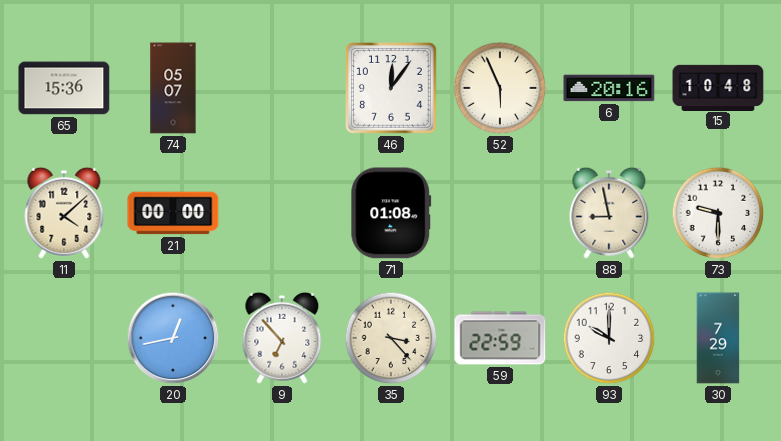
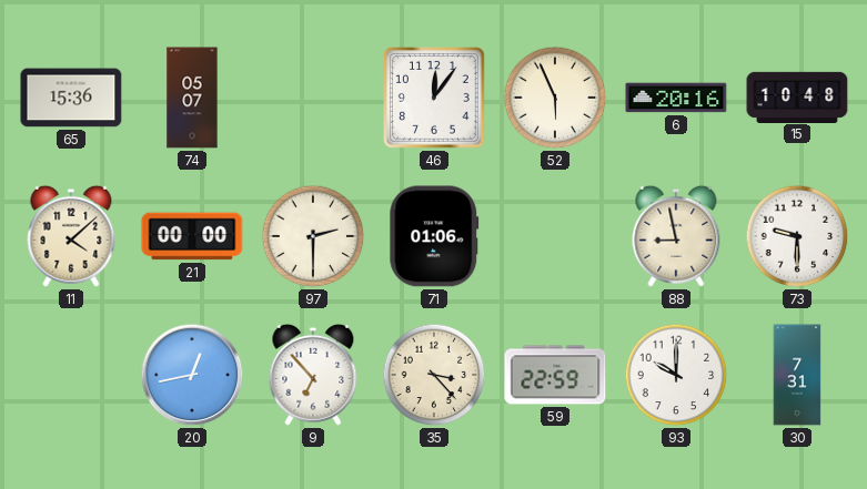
97: none -> 2:30
71: 01:08 -> 01:06
30: 7:29 -> 7:31
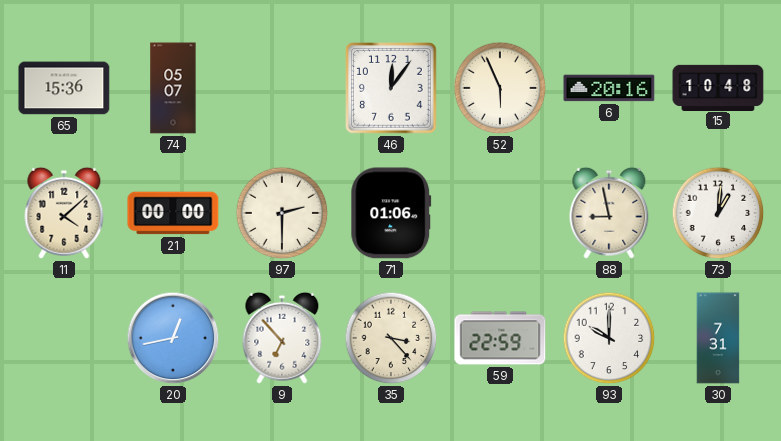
73: 9:30 -> 1:01
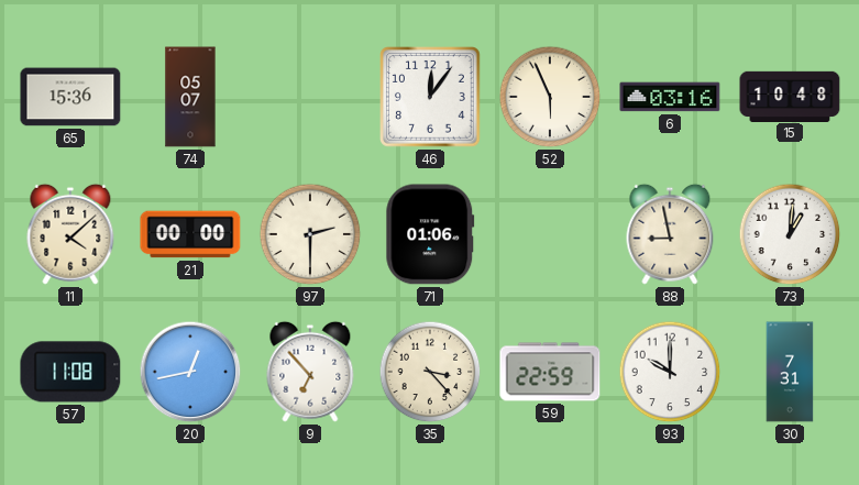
6: 20:16 -> 03:16
57: none -> 11:08
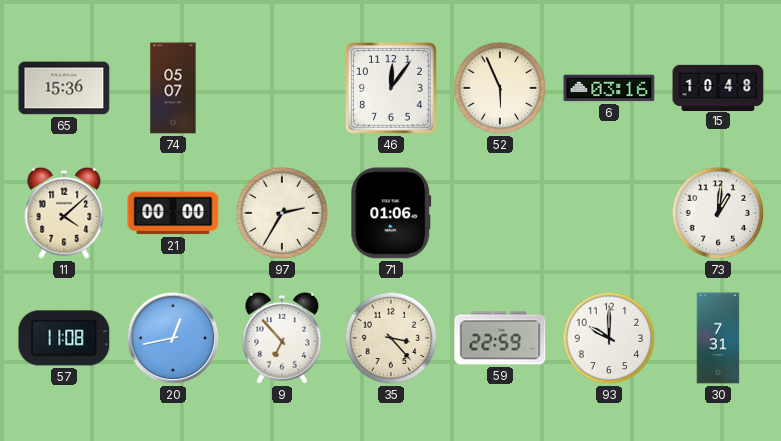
97: 2:30 -> 2:35
88: 8:58 -> none
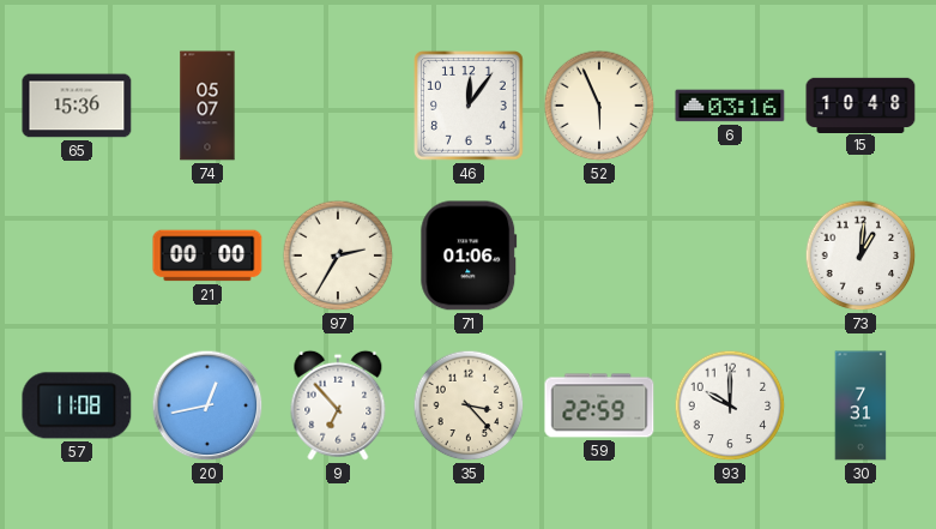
11: 4:08 -> none
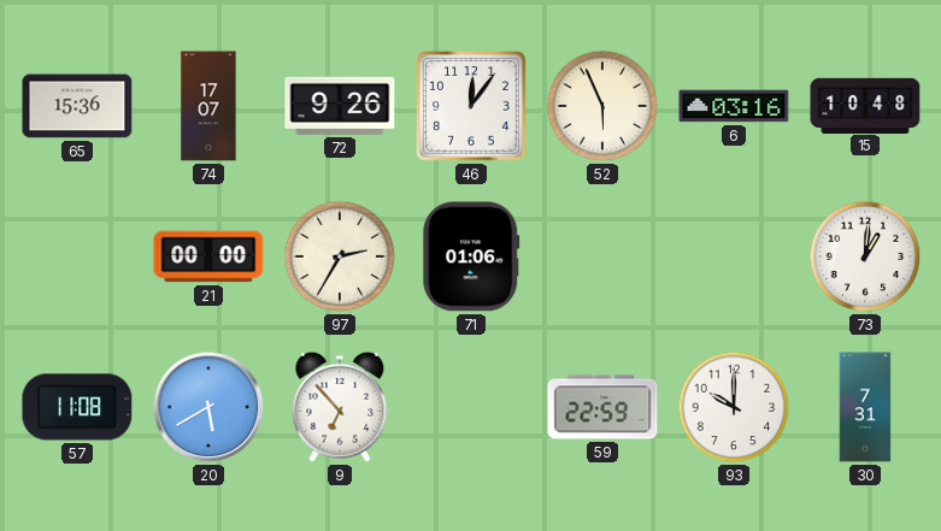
74: 05:07 -> 17:07
72: none -> 9:26
20: 12:43 -> 5:40
35: 3:23 -> none
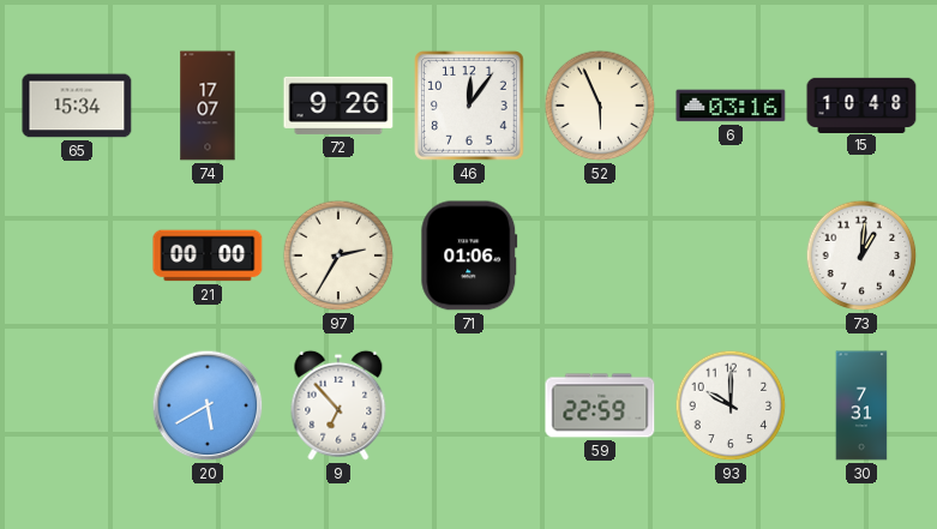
65: 15:36 -> 15:34
57: 11:08 -> none
